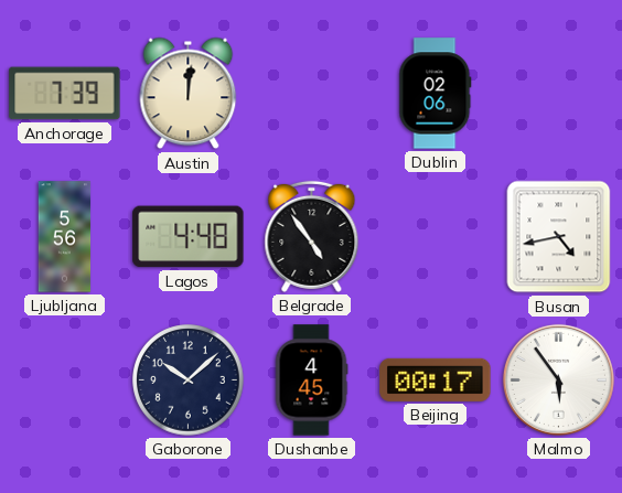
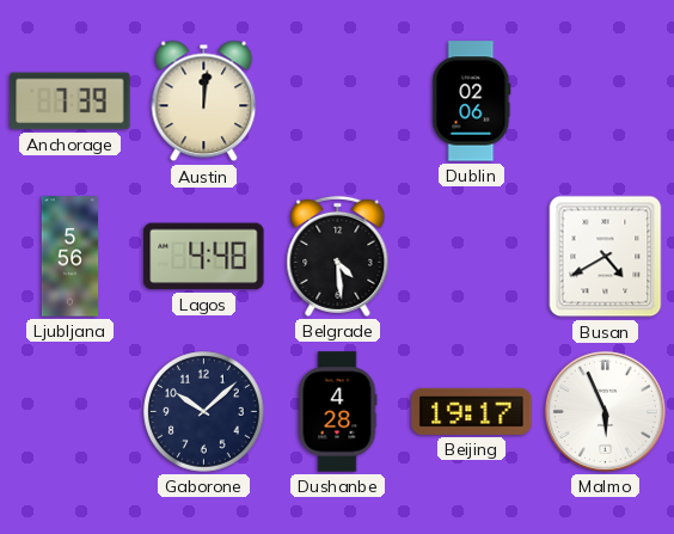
Belgrade: 4:54 -> 4:29
Busan: 4:43 -> 4:40
Dushanbe: 4:45 -> 4:28
Beijing: 00:17 -> 19:17
Malmo: 5:54 -> 5:56
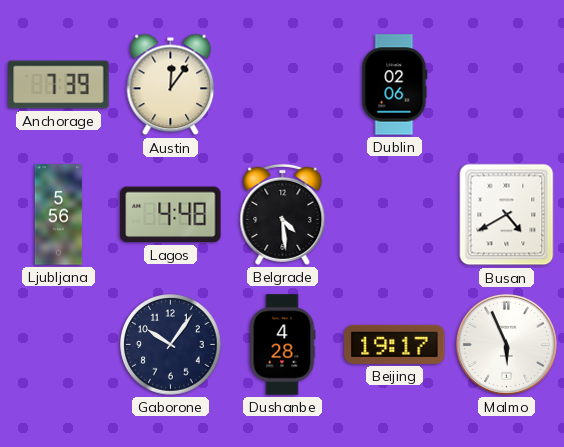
Austin: 12:01 -> 12:06
Gaborone: 10:08 -> 10:06
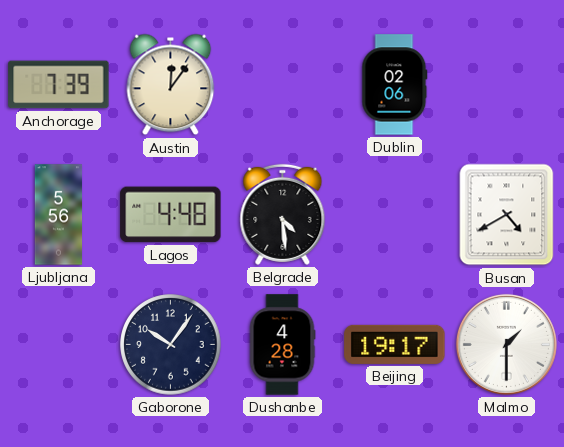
Malmo: 5:56 -> 1:30
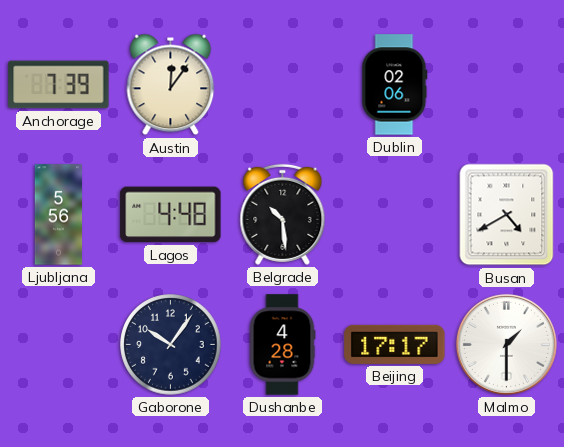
Belgrade: 4:29 -> 10:29
Beijing: 19:17 -> 17:17
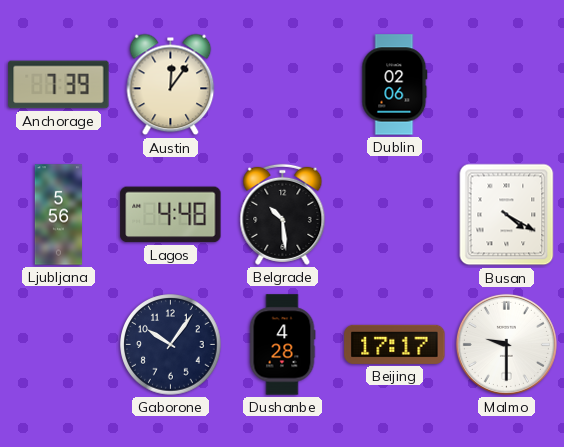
Busan: 4:40 -> 4:20
Malmo: 1:30 -> 9:30
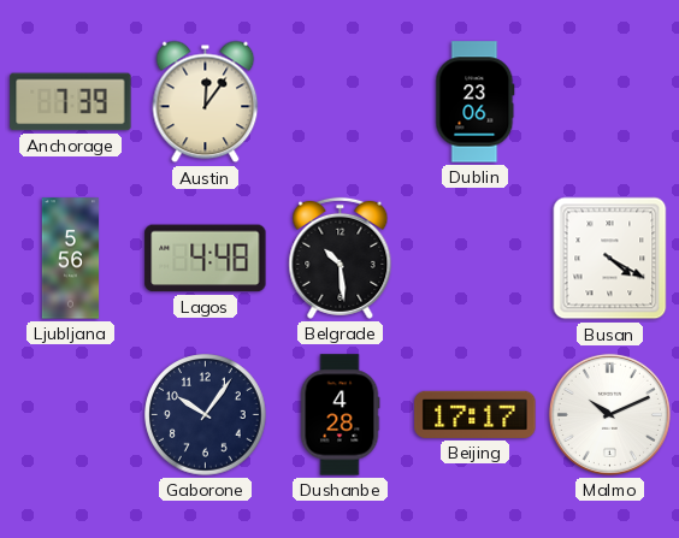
Dublin: 02:06 -> 23:06
Malmo: 9:30 -> 10:11
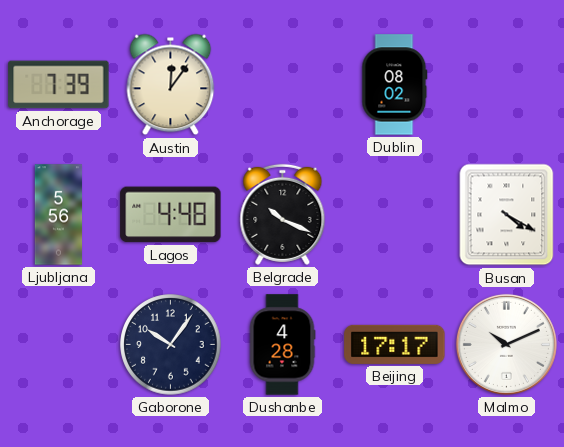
Dublin: 23:06 -> 08:02
Belgrade: 10:29 -> 10:19
